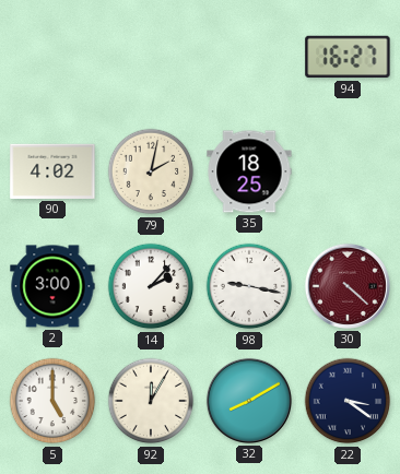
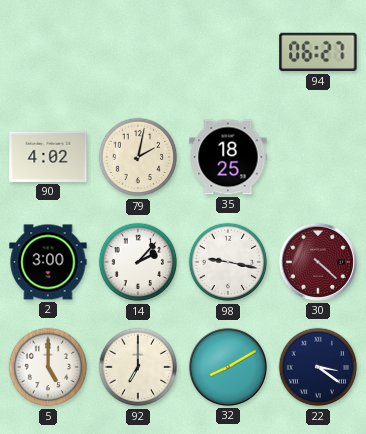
94: 16:27 -> 06:27
92: 12:05 -> 7:00
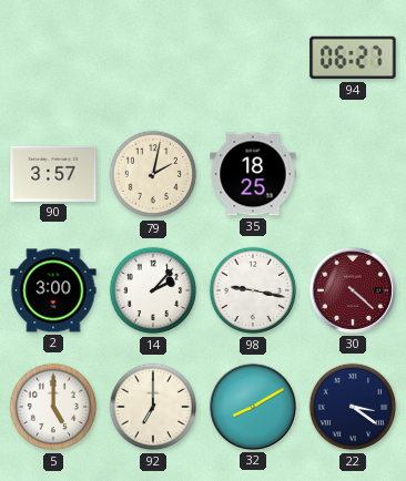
90: 4:02 -> 3:57
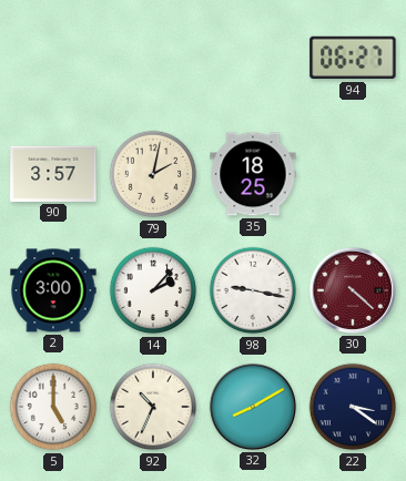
92: 7:00 -> 10:34
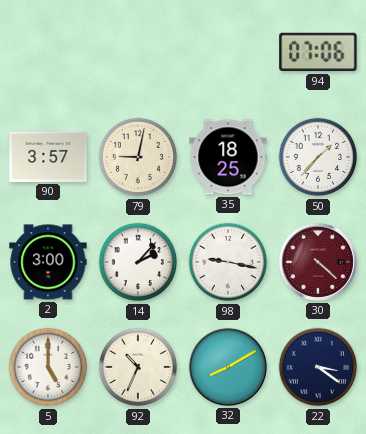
94: 06:27 -> 07:06
79: 2:02 -> 9:02
50: none -> 1:37
